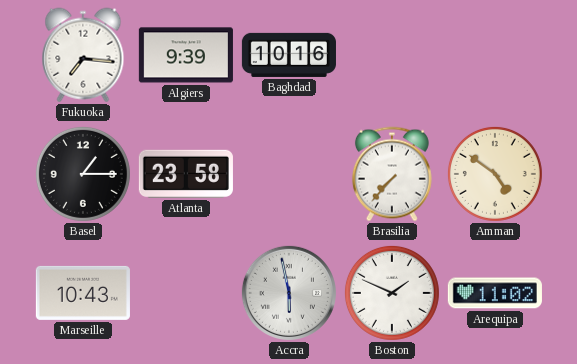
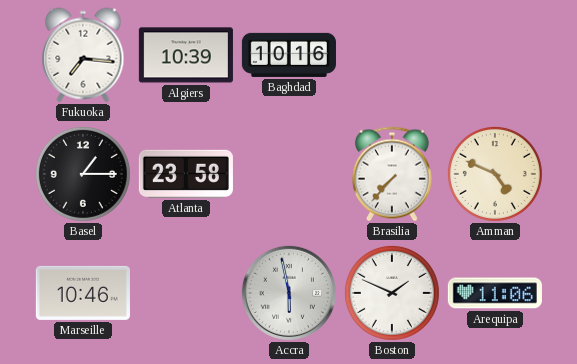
Algiers: 9:39 -> 10:39
Amman: 4:51 -> 4:49
Marseille: 10:43 -> 10:46
Arequipa: 11:02 -> 11:06
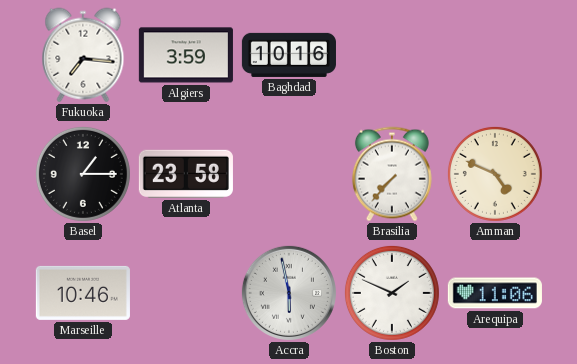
Algiers: 10:39 -> 3:59
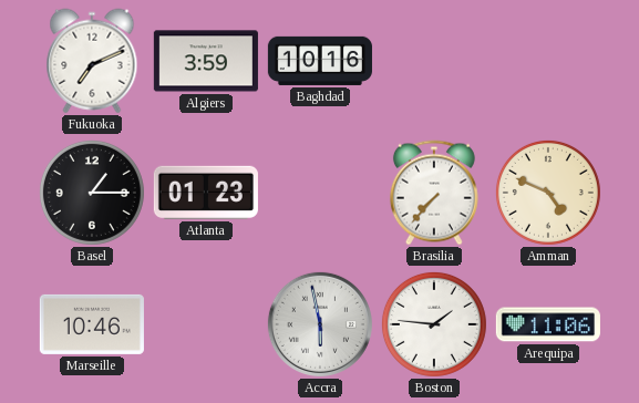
Fukuoka: 7:16 -> 7:11
Atlanta: 23:58 -> 01:23
Boston: 1:49 -> 1:46
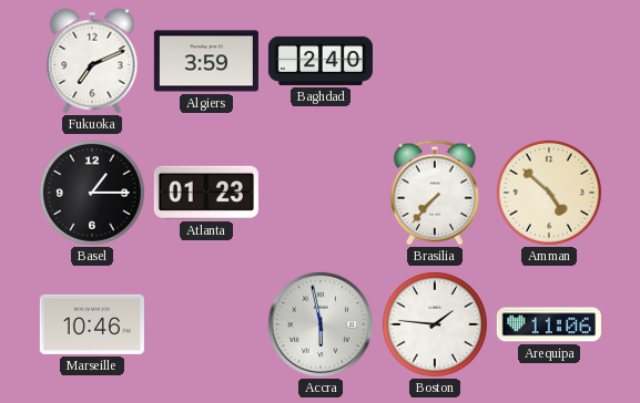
Baghdad: 10:16 -> 2:40
Amman: 4:49 -> 4:52
